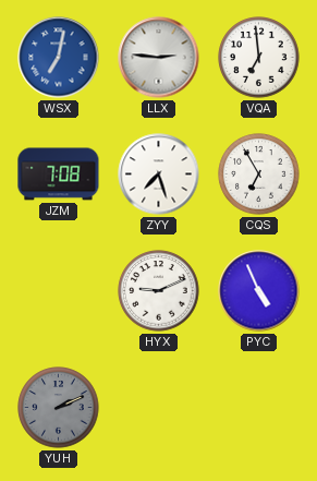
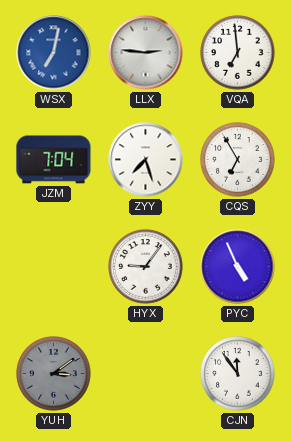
JZM: 7:08 -> 7:04
HYX: 9:11 -> 9:06
YUH: 2:11 -> 3:09
CJN: none -> 11:54
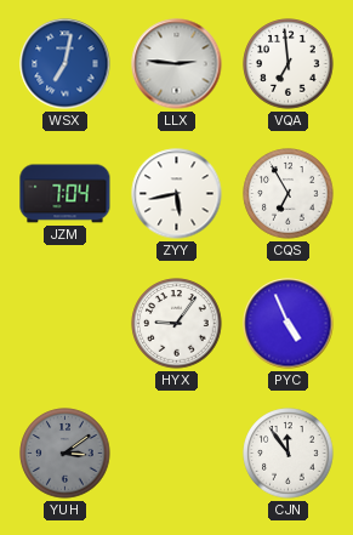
ZYY: 7:27 -> 5:43
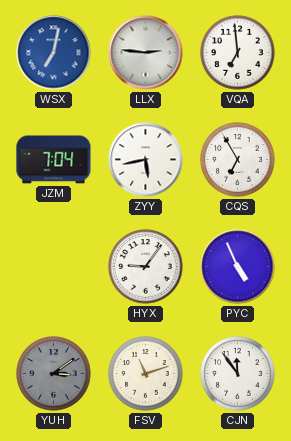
FSV: none -> 11:12
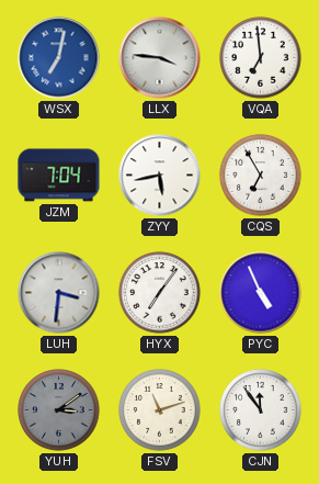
LLX: 2:46 -> 3:46
LUH: none -> 3:31
HYX: 9:06 -> 7:06
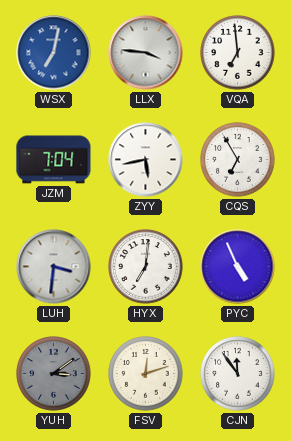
HYX: 7:06 -> 7:01
FSV: 11:12 -> 12:12
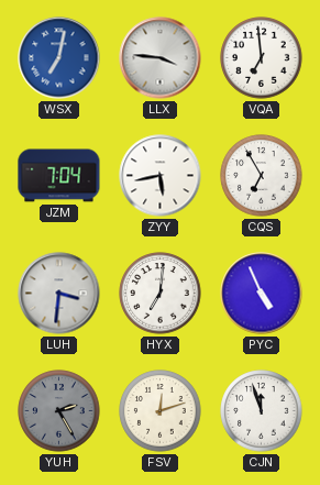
YUH: 3:09 -> 2:25
CJN: 11:54 -> 11:57
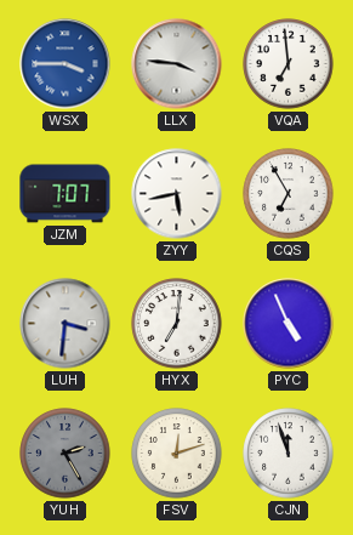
WSX: 7:02 -> 3:45
JZM: 7:04 -> 7:07
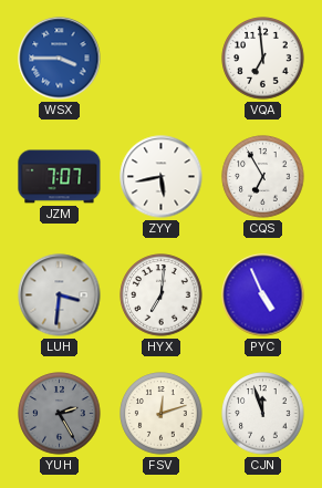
LLX: 3:46 -> none
